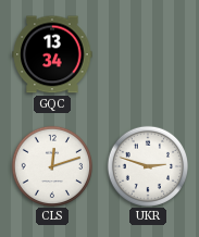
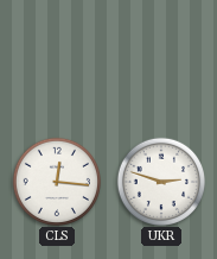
GQC: 13:34 -> none
CLS: 12:12 -> 12:16
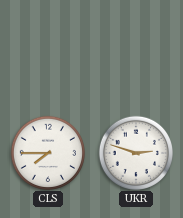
CLS: 12:16 -> 7:45
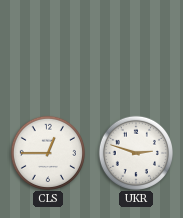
CLS: 7:45 -> 12:45
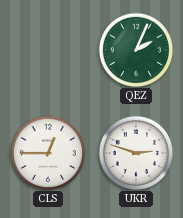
QEZ: none -> 2:04
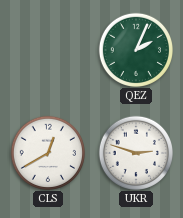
CLS: 12:45 -> 12:40
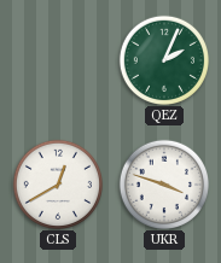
UKR: 2:48 -> 3:48
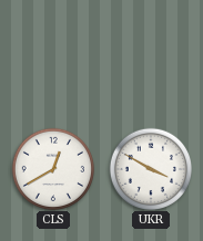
QEZ: 2:04 -> none
UKR: 3:48 -> 3:50
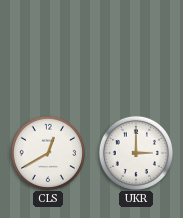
UKR: 3:50 -> 3:00
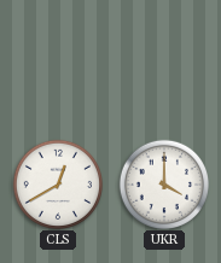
UKR: 3:00 -> 4:00
